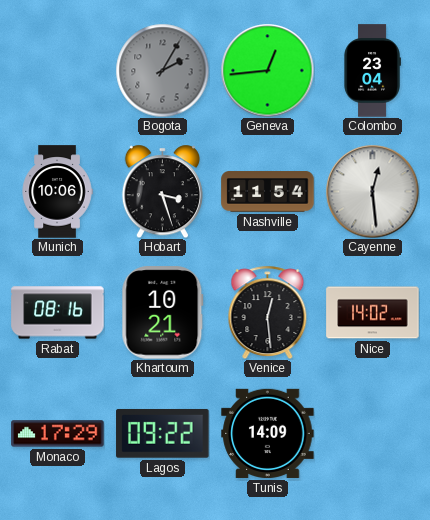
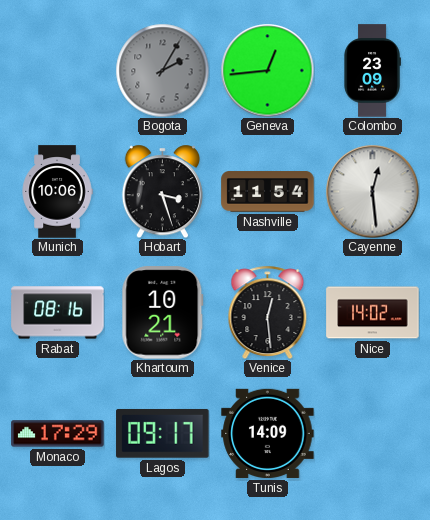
Colombo: 23:04 -> 23:09
Lagos: 09:22 -> 09:17
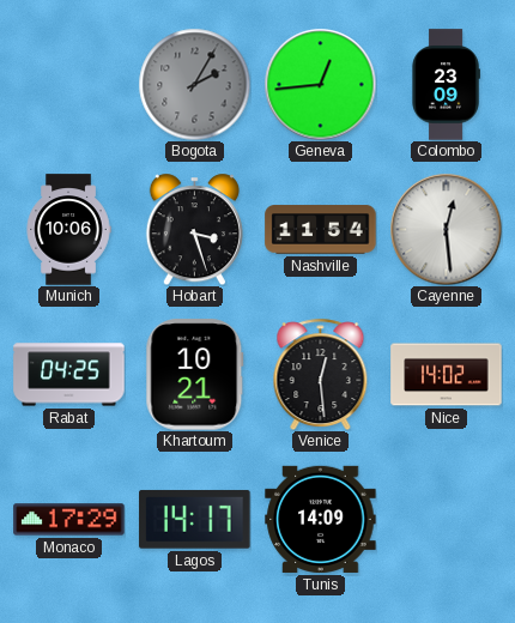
Rabat: 08:16 -> 04:25
Lagos: 09:17 -> 14:17
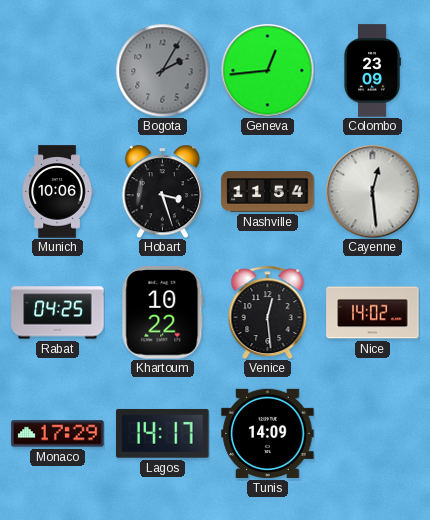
Khartoum: 10:21 -> 10:22
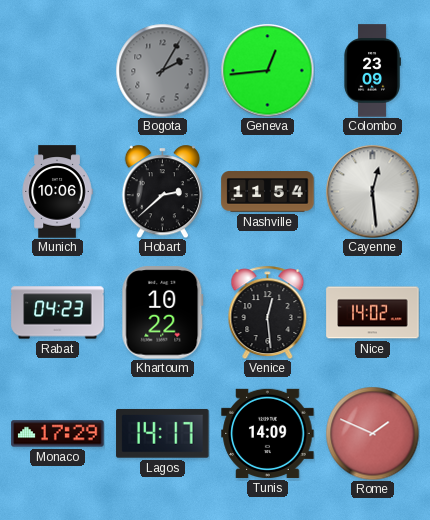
Hobart: 3:27 -> 2:38
Rabat: 04:25 -> 04:23
Rome: none -> 1:49
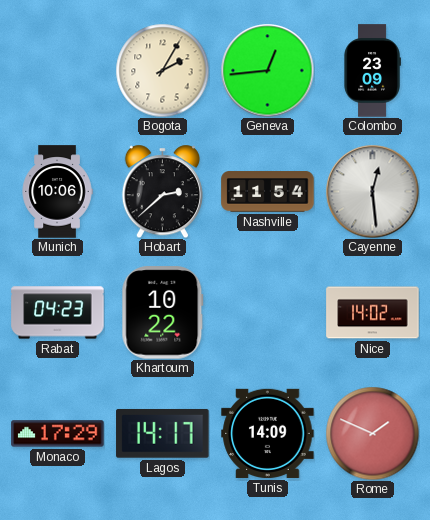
Bogota dial: grey -> cream
Venice: 12:29 -> none
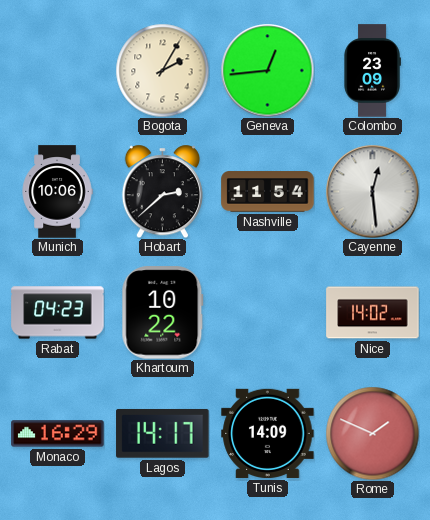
Monaco: 17:29 -> 16:29
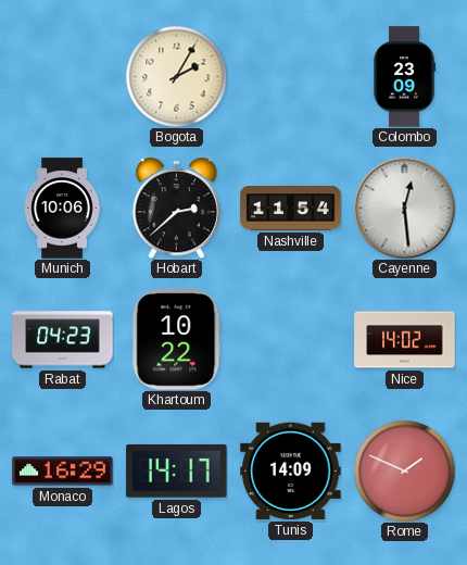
Geneva: 12:44 -> none
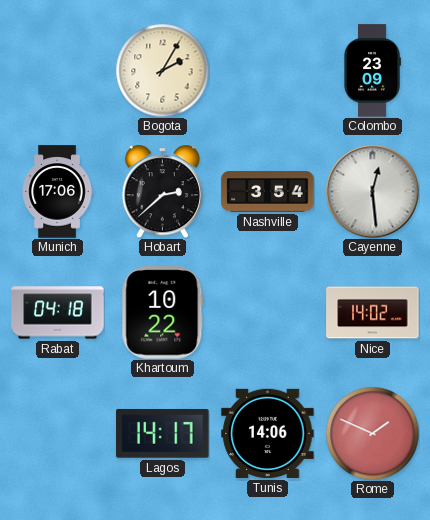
Munich: 10:06 -> 17:06
Nashville: 11:54 -> 3:54
Rabat: 04:23 -> 04:18
Monaco: 16:29 -> none
Tunis: 14:09 -> 14:06
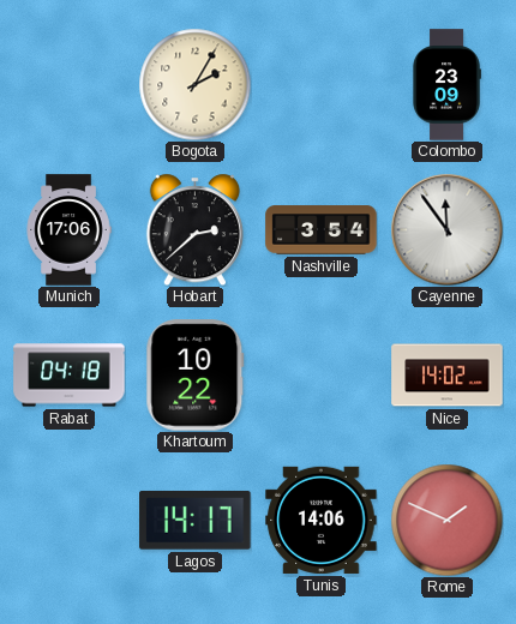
Cayenne: 12:29 -> 11:54
